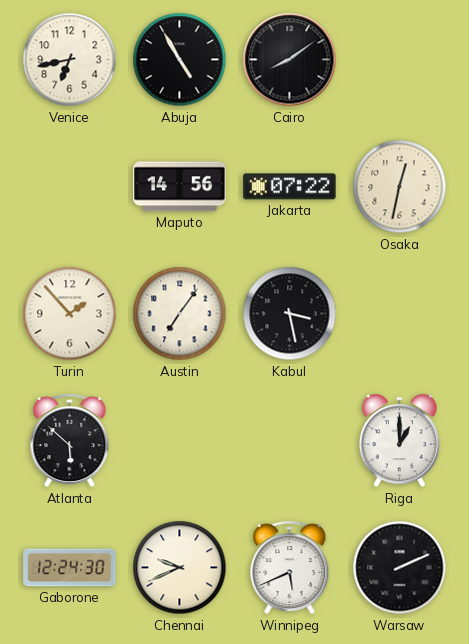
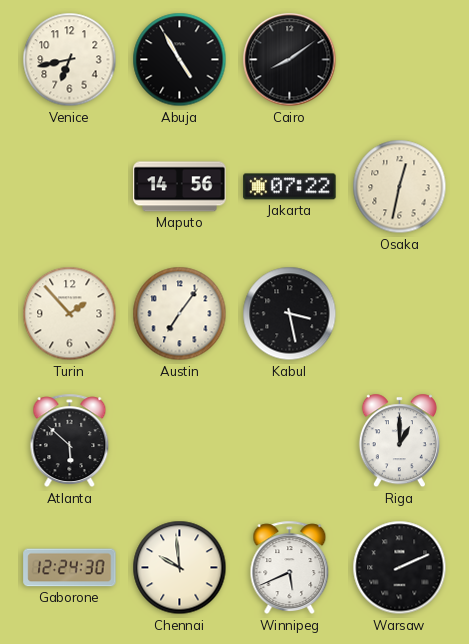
Chennai: 9:41 -> 9:59
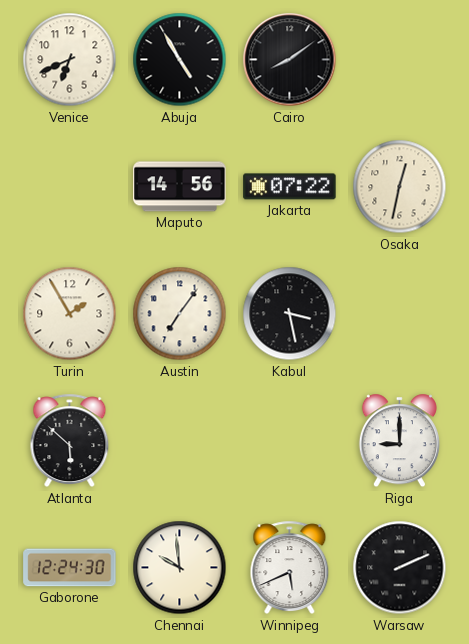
Venice: 6:43 -> 6:41
Turin: 1:53 -> 1:55
Riga: 1:00 -> 9:00
